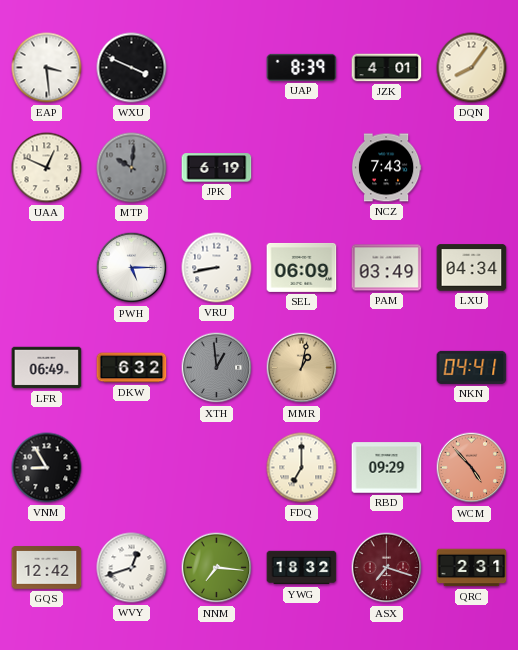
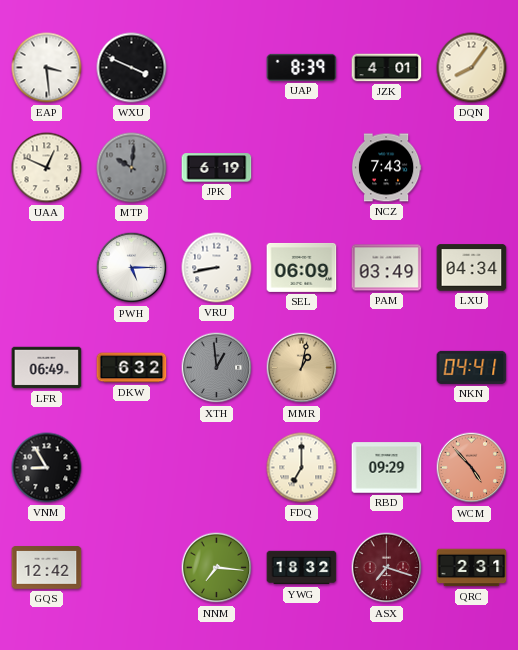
WVY: 12:42 -> none
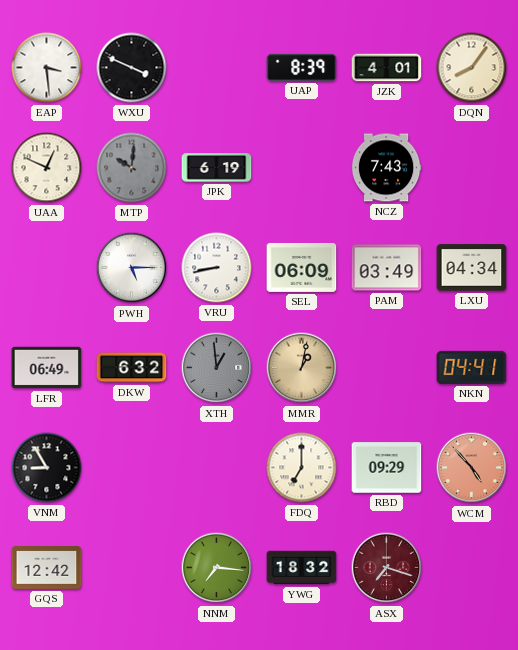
QRC: 2:31 -> none
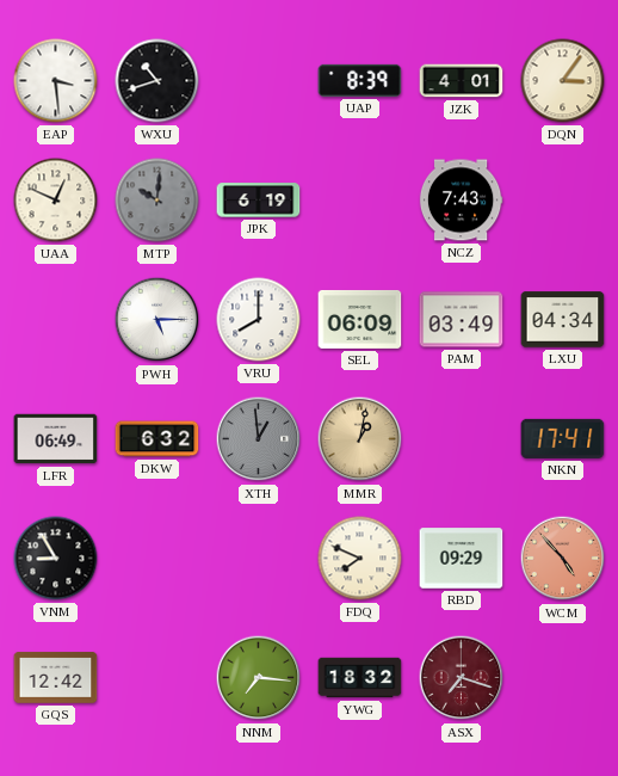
WXU: 3:49 -> 10:42
DQN: 8:06 -> 3:06
VRU: 8:43 -> 8:00
NKN: 04:41 -> 17:41
FDQ: 7:00 -> 7:49
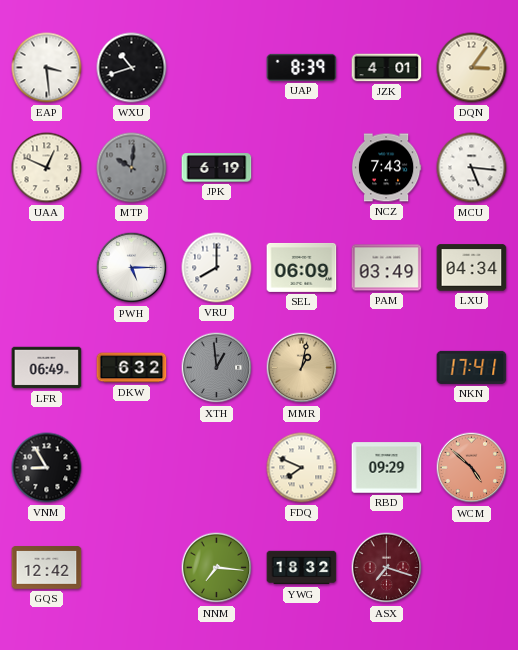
MCU: none -> 5:16
WCM: 4:53 -> 4:52
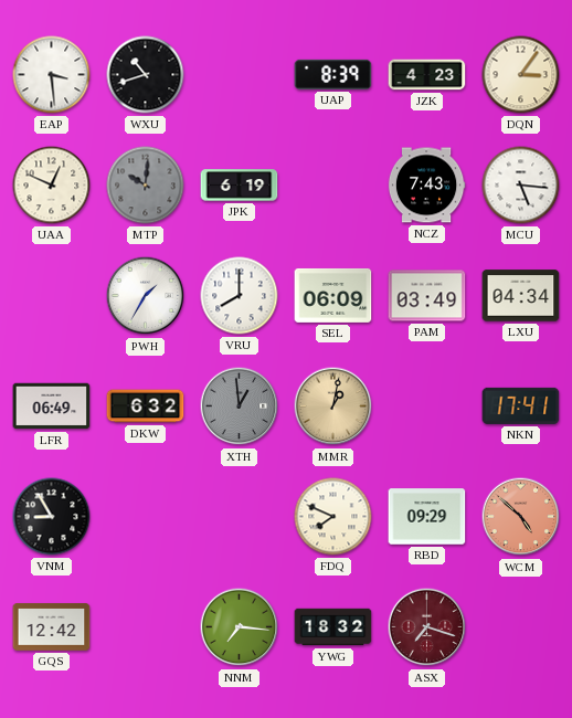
JZK: 4:01 -> 4:23
PWH: 5:15 -> 1:35
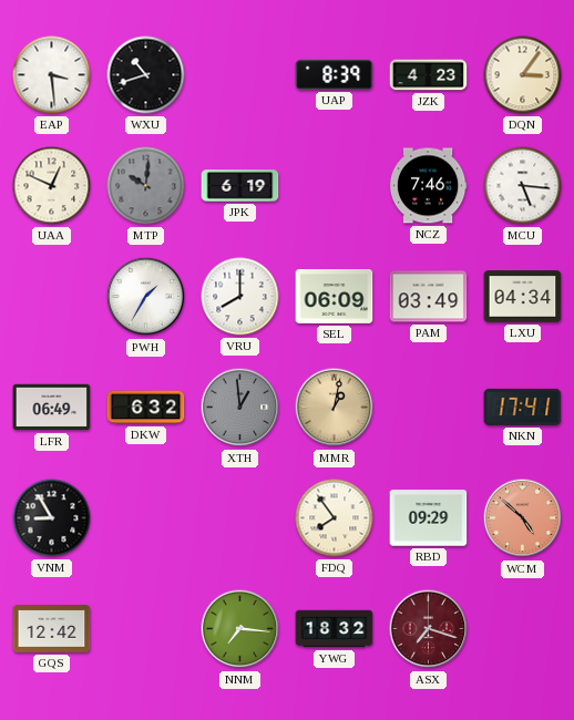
NCZ: 7:43 -> 7:46
FDQ: 7:49 -> 7:54
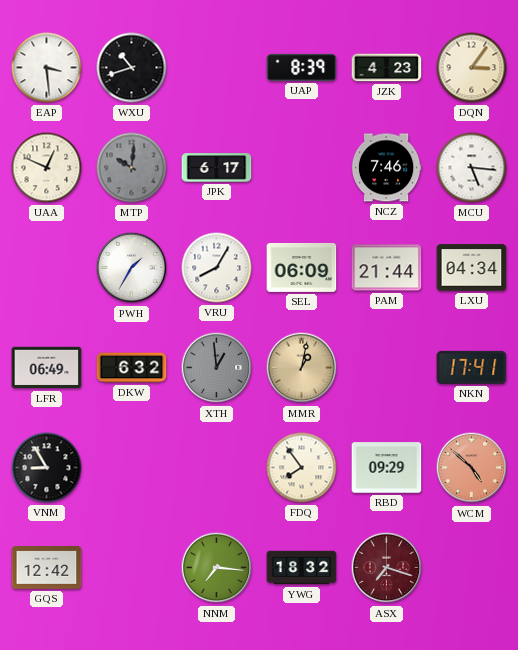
JPK: 6:19 -> 6:17
VRU: 8:00 -> 8:05
PAM: 03:49 -> 21:44
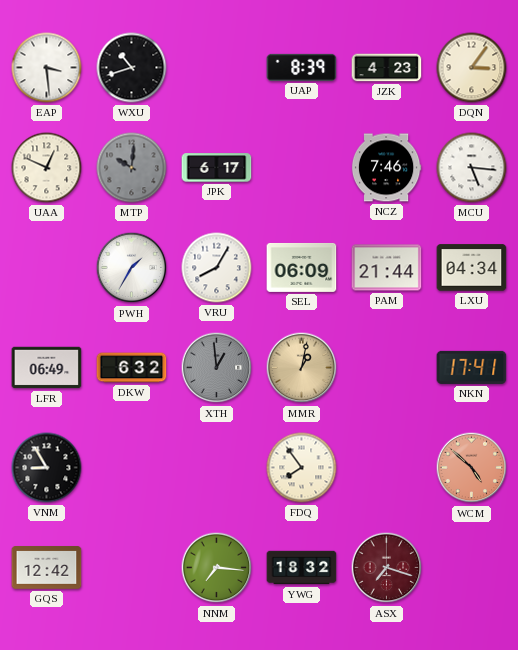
RBD: 09:29 -> none
